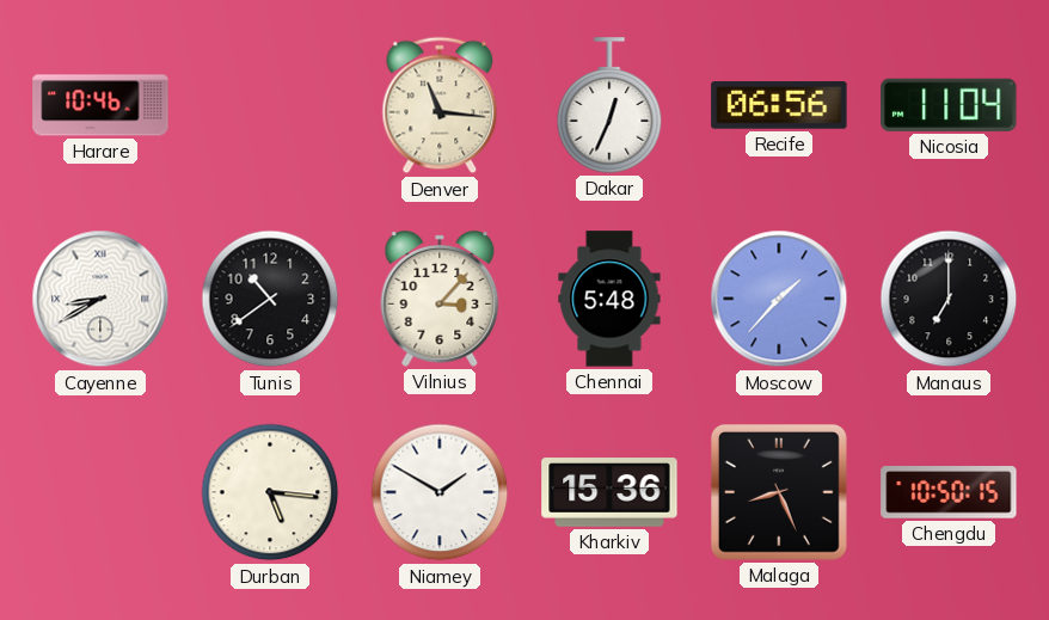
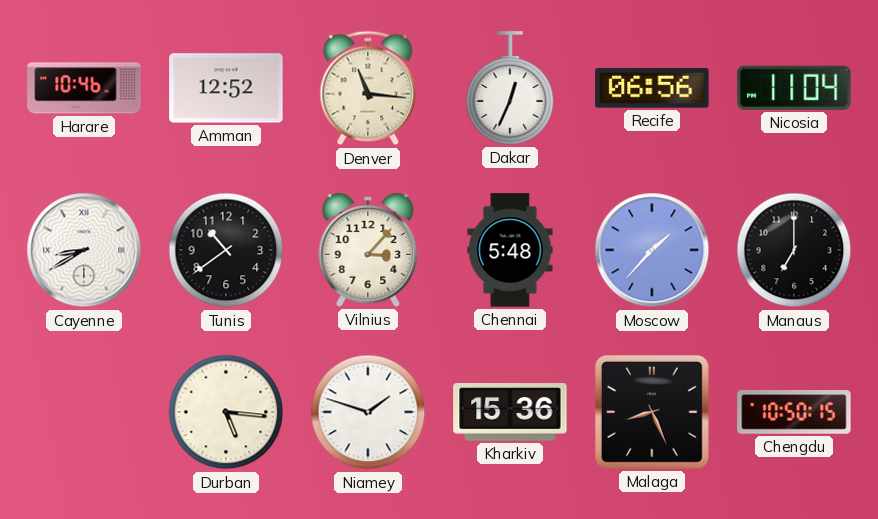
Amman: none -> 12:52
Niamey: 1:50 -> 1:48
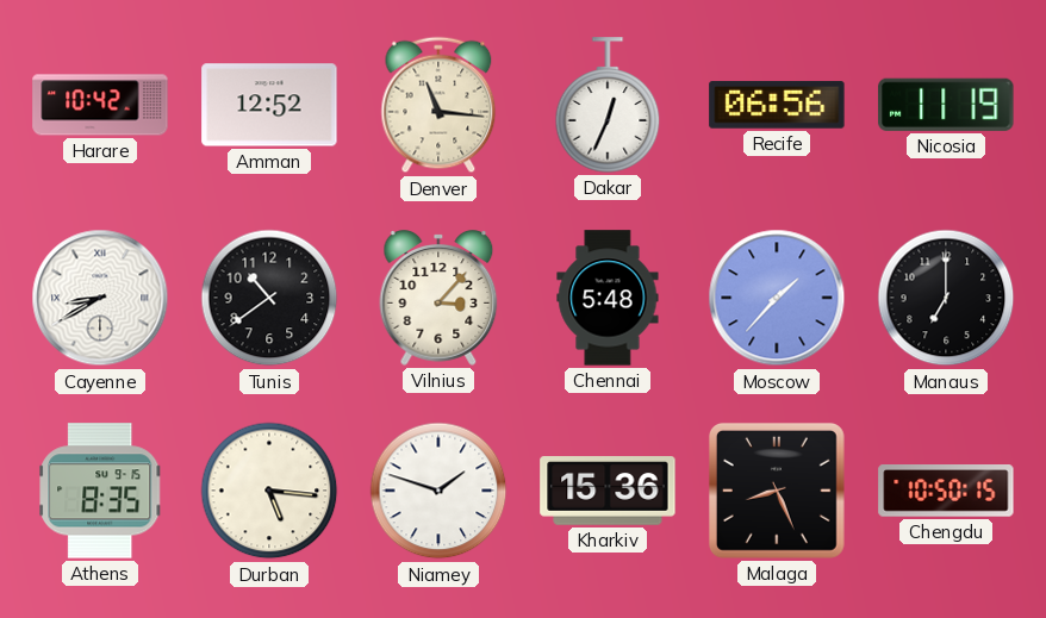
Harare: 10:46 -> 10:42
Nicosia: 11:04 -> 11:19
Athens: none -> 8:35
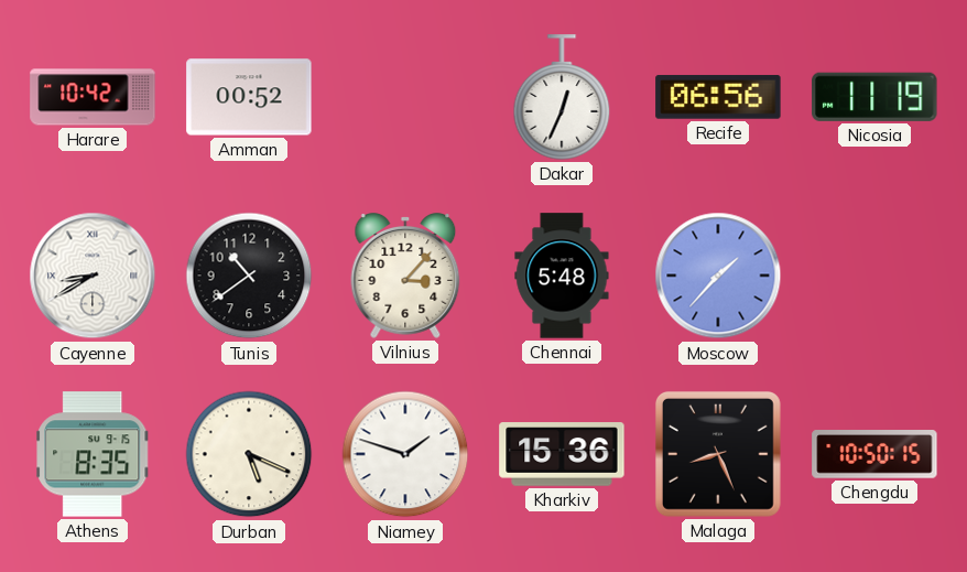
Amman: 12:52 -> 00:52
Denver: 11:16 -> none
Manaus: 7:00 -> none
Durban: 5:16 -> 5:19
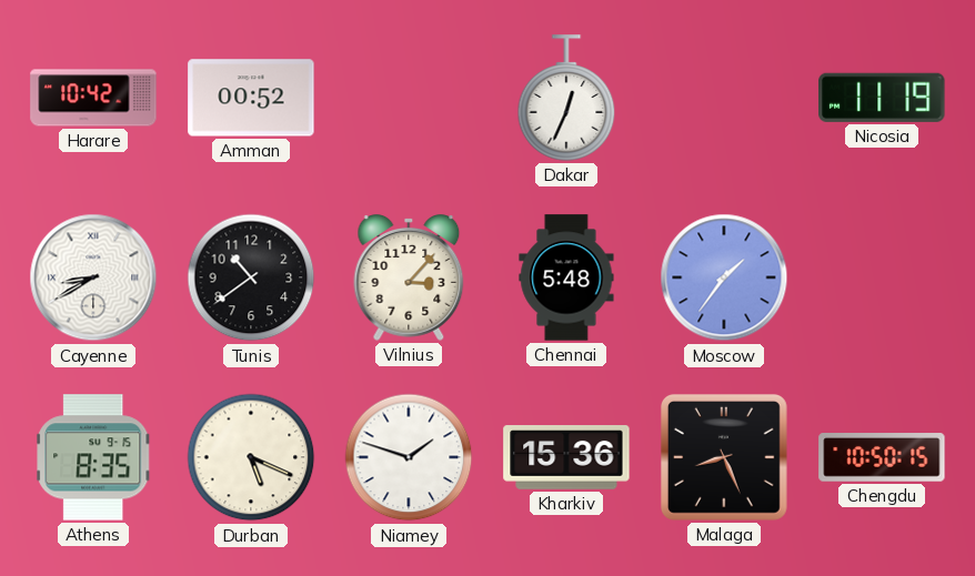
Recife: 06:56 -> none
Moscow: 1:37 -> 1:36
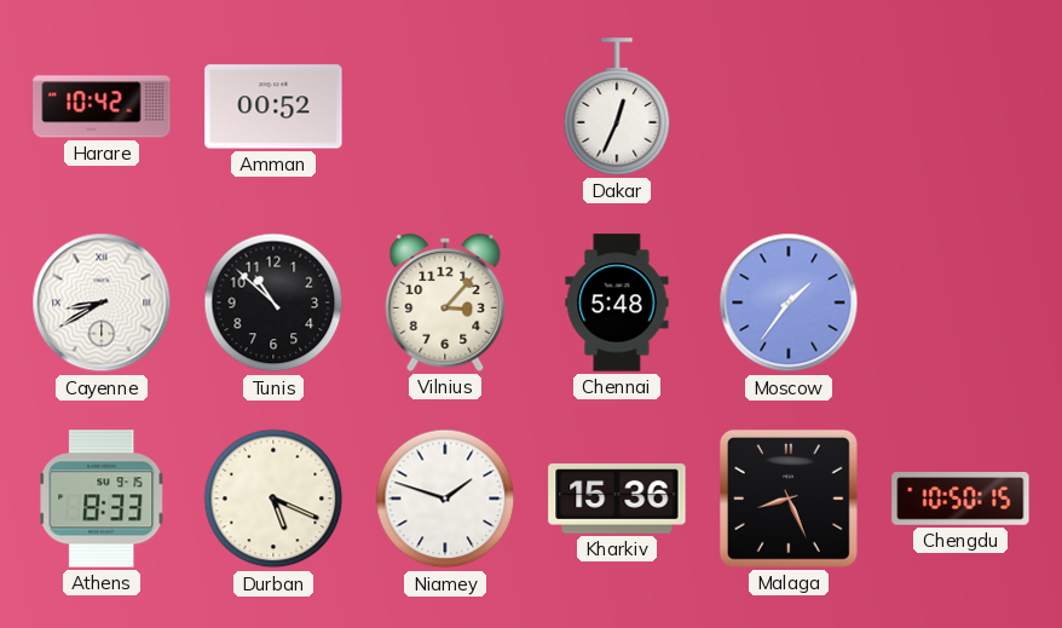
Nicosia: 11:19 -> none
Tunis: 10:39 -> 10:52
Athens: 8:35 -> 8:33
